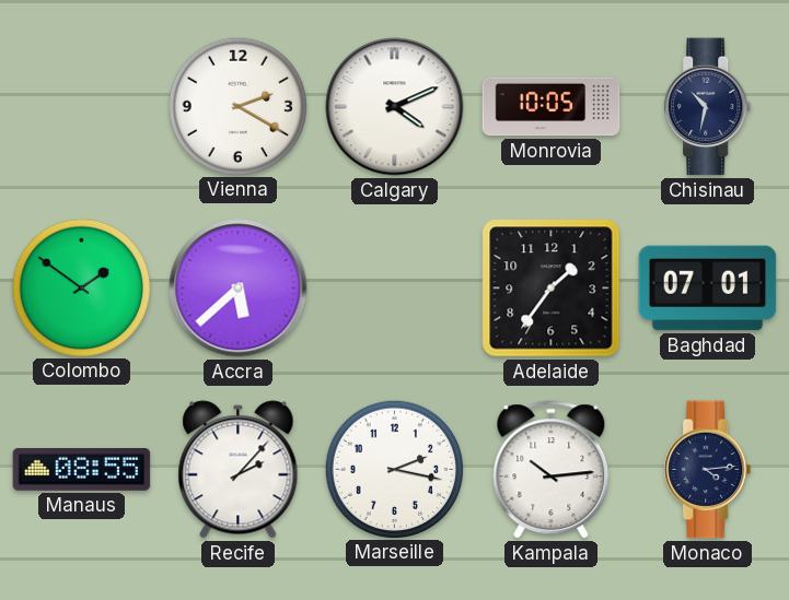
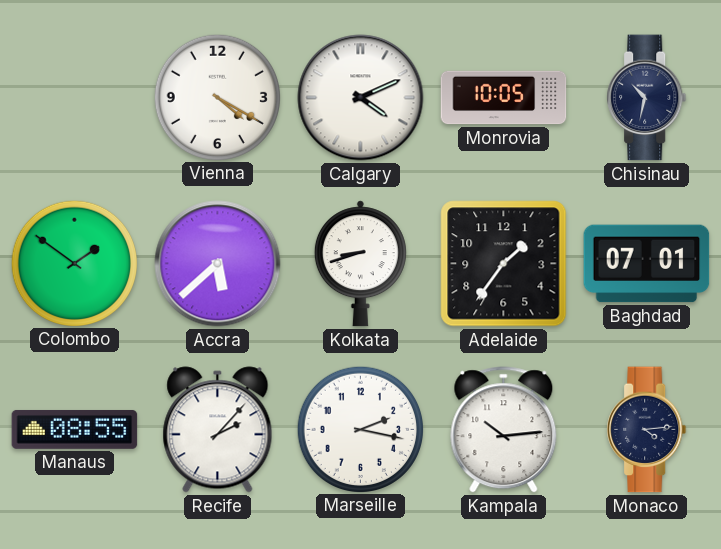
Vienna: 2:20 -> 4:20
Kolkata: none -> 8:42
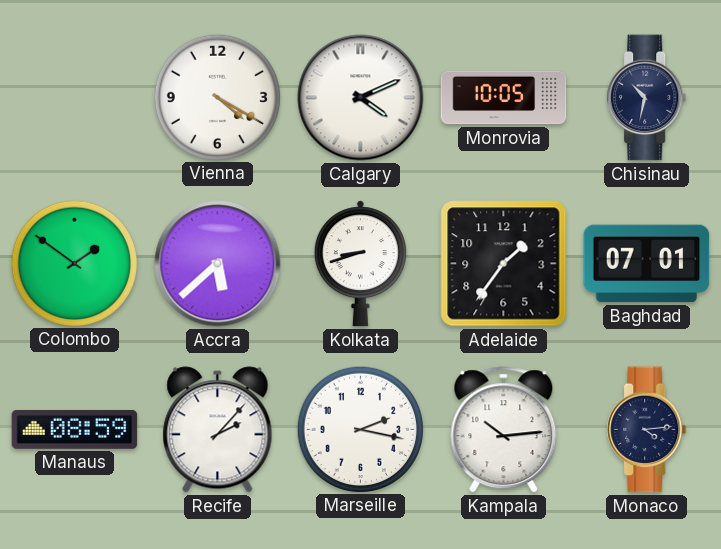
Manaus: 08:55 -> 08:59
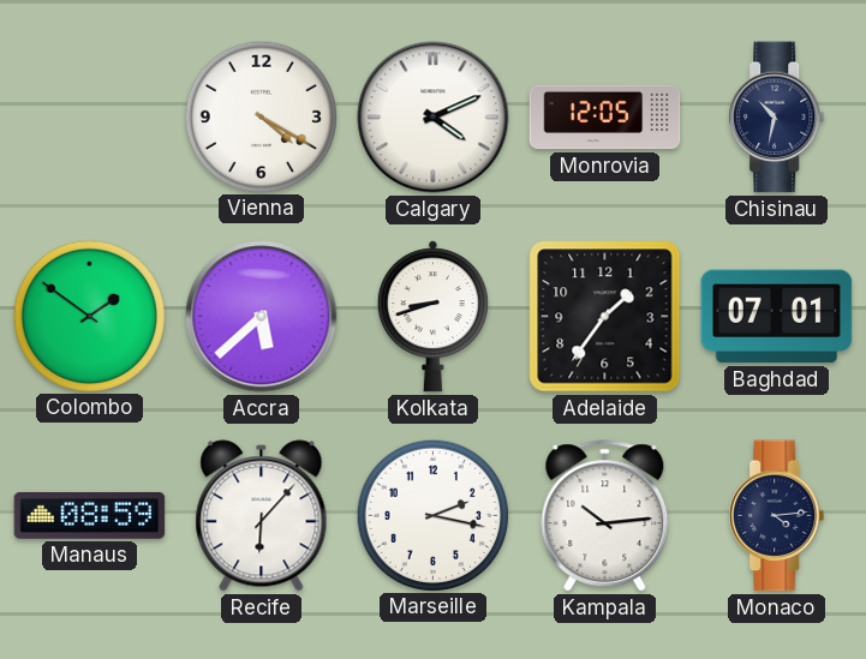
Monrovia: 10:05 -> 12:05
Recife: 2:07 -> 6:07
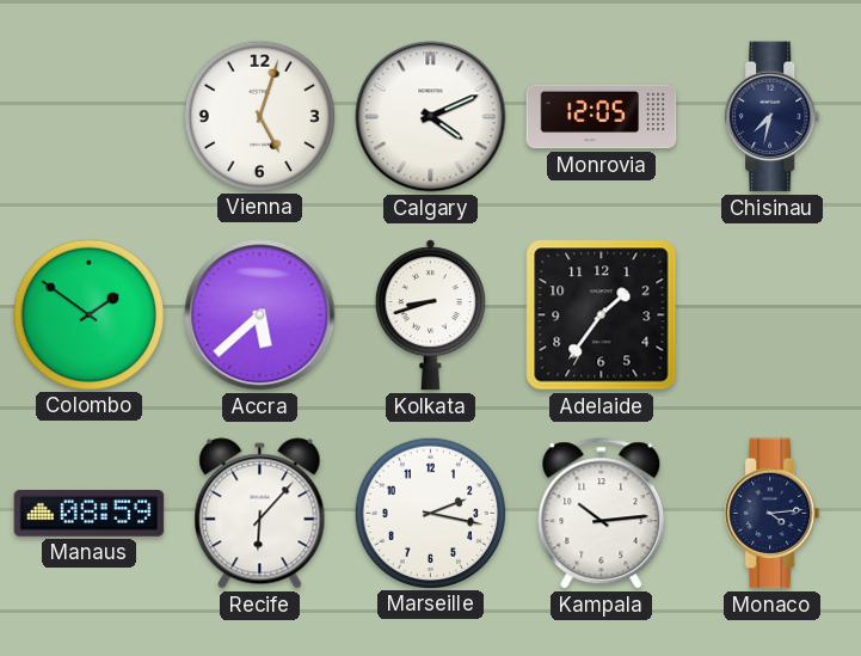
Vienna: 4:20 -> 5:03
Chisinau: 10:32 -> 7:32
Baghdad: 07:01 -> none
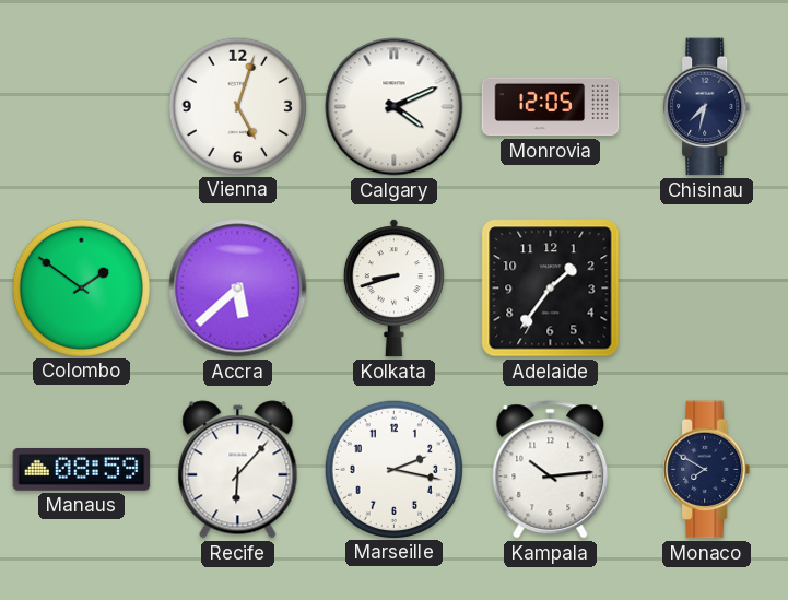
Monaco: 4:14 -> 7:50
